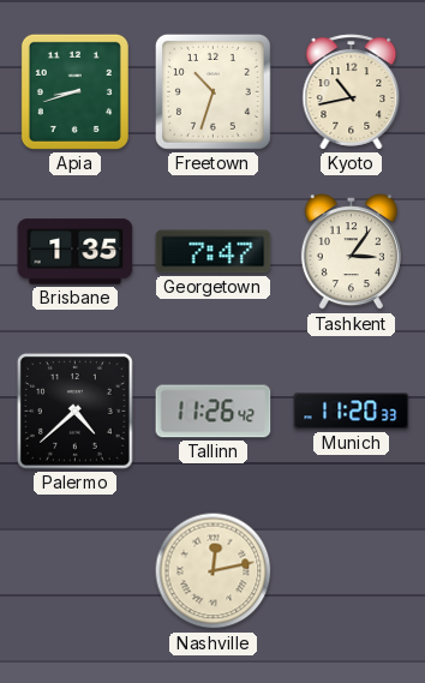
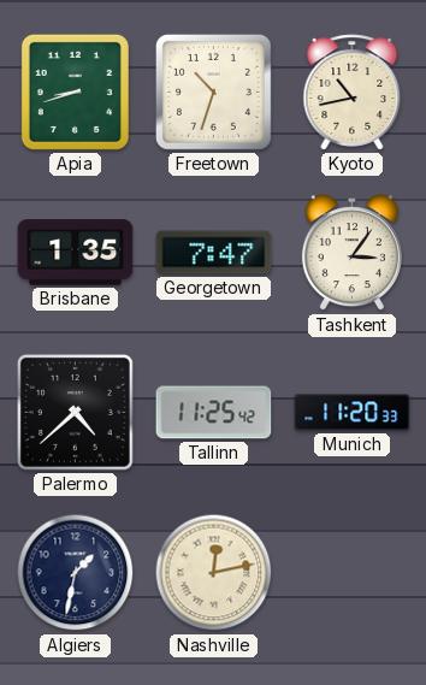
Tallinn: 11:26 -> 11:25
Algiers: none -> 1:32
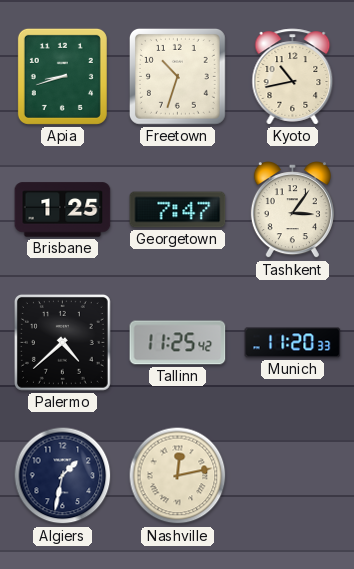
Brisbane: 1:35 -> 1:25
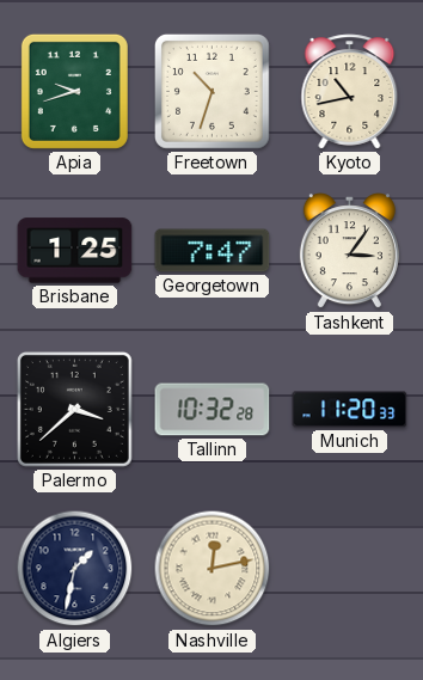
Apia: 8:42 -> 9:42
Palermo: 4:38 -> 3:38
Tallinn: 11:25 -> 10:32
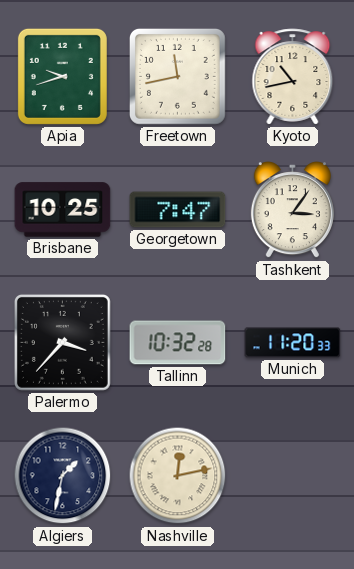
Freetown: 10:33 -> 11:43
Brisbane: 1:25 -> 10:25
Palermo: 3:38 -> 3:37
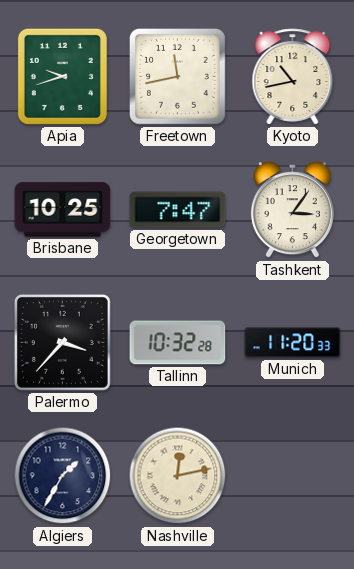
Algiers: 1:32 -> 1:35
